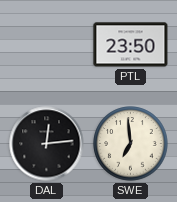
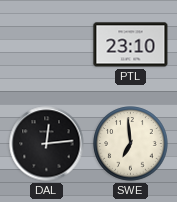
PTL: 23:50 -> 23:10
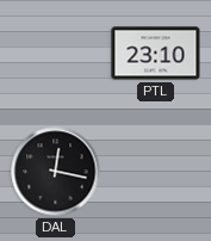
DAL: 12:14 -> 12:17
SWE: 6:59 -> none
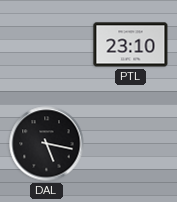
DAL: 12:17 -> 5:17
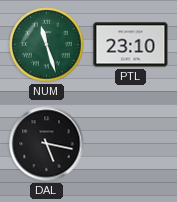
NUM: none -> 11:27
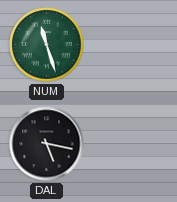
PTL: 23:10 -> none
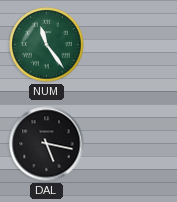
NUM: 11:27 -> 11:24
